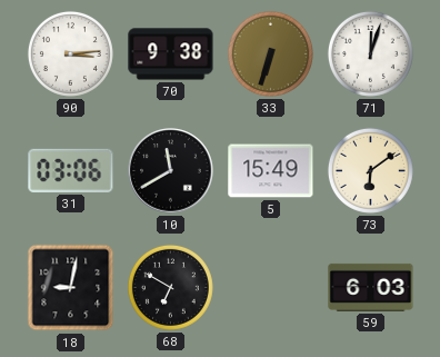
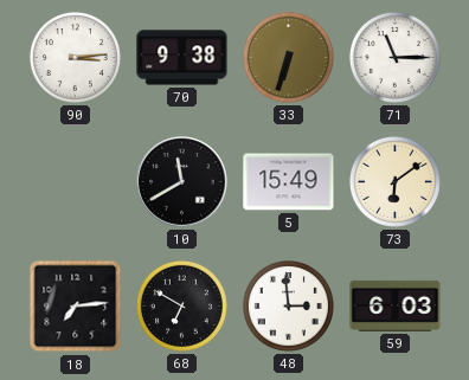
71: 12:03 -> 11:15
31: 03:06 -> none
18: 9:02 -> 7:14
48: none -> 2:59
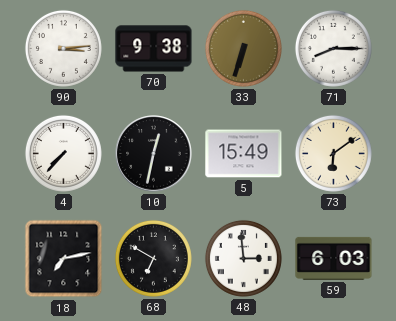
71: 11:15 -> 8:15
4: none -> 7:37
10: 11:40 -> 12:32
18: 7:14 -> 7:13
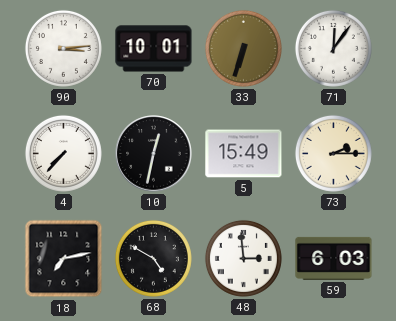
70: 9:38 -> 10:01
71: 8:15 -> 12:06
73: 6:09 -> 2:15
68: 6:50 -> 4:50
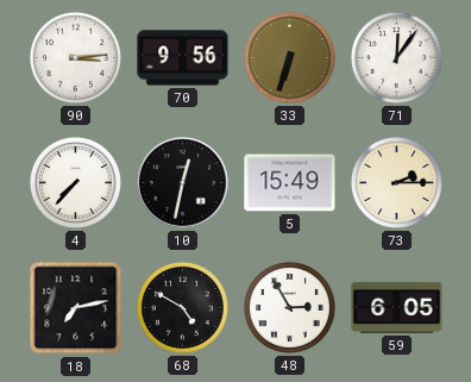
70: 10:01 -> 9:56
48: 2:59 -> 2:55
59: 6:03 -> 6:05
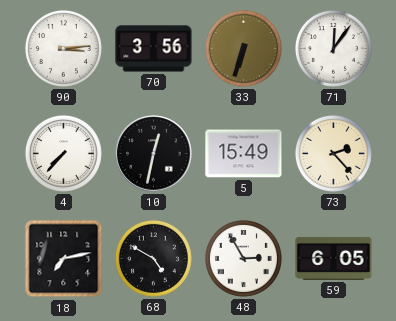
70: 9:56 -> 3:56
73: 2:15 -> 2:23
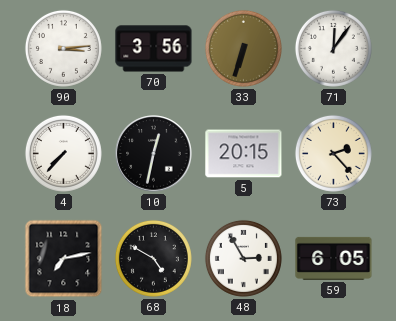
5: 15:49 -> 20:15
